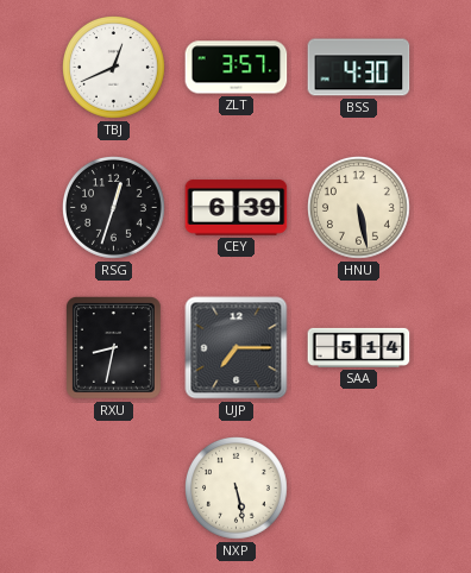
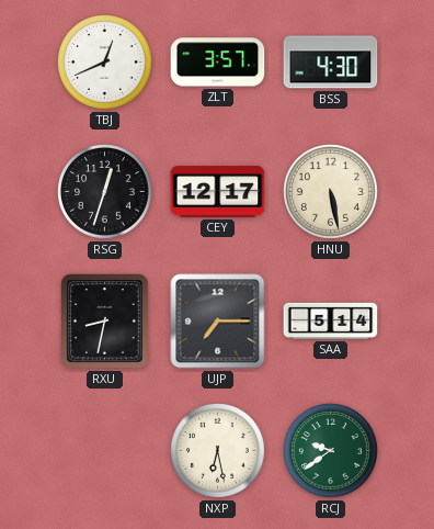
CEY: 6:39 -> 12:17
NXP: 5:28 -> 6:28
RCJ: none -> 9:39
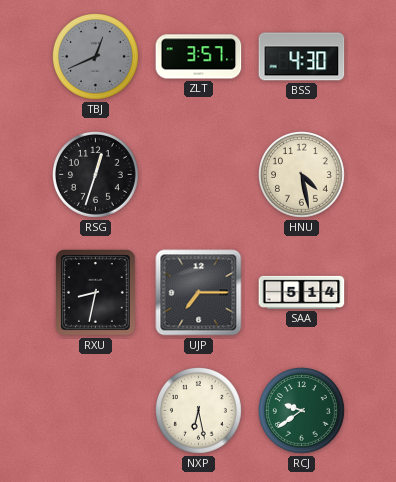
TBJ dial: white -> grey
CEY: 12:17 -> none
HNU: 5:28 -> 4:28
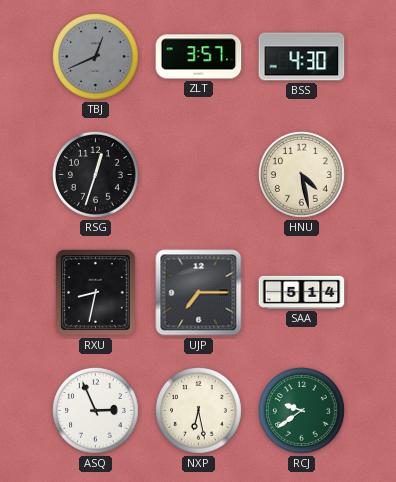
ASQ: none -> 2:56
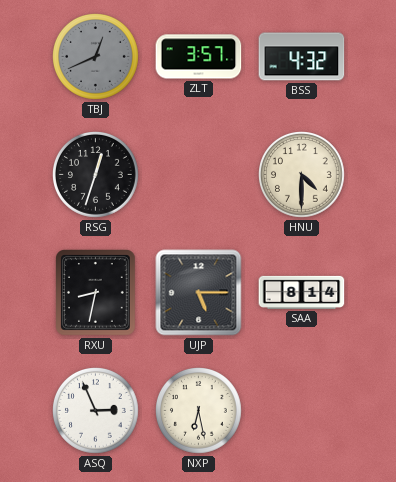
BSS: 4:30 -> 4:32
HNU: 4:28 -> 4:30
UJP: 7:15 -> 5:15
SAA: 5:14 -> 8:14
RCJ: 9:39 -> none
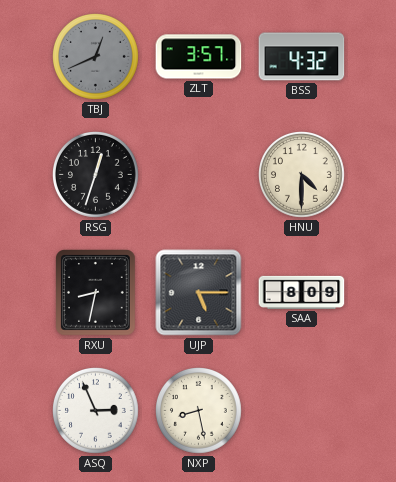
SAA: 8:14 -> 8:09
NXP: 6:28 -> 8:28
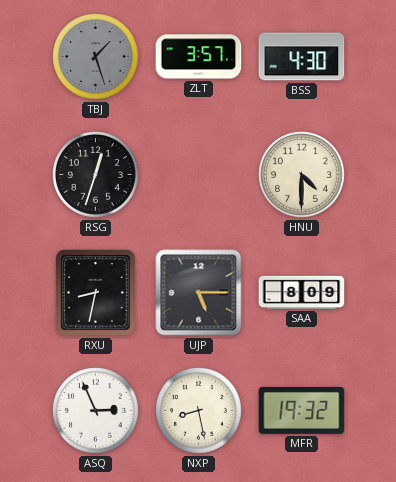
TBJ: 12:41 -> 1:27
BSS: 4:32 -> 4:30
MFR: none -> 19:32
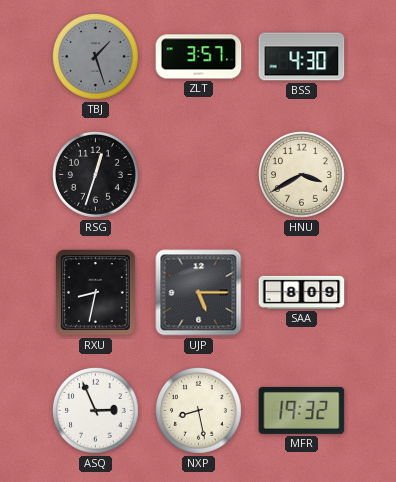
HNU: 4:30 -> 3:40
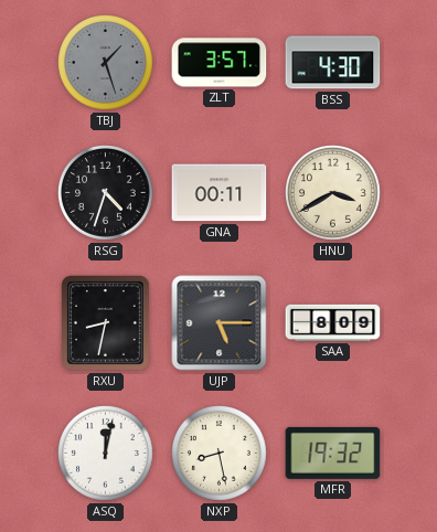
RSG: 12:33 -> 4:33
GNA: none -> 00:11
ASQ: 2:56 -> 12:02
